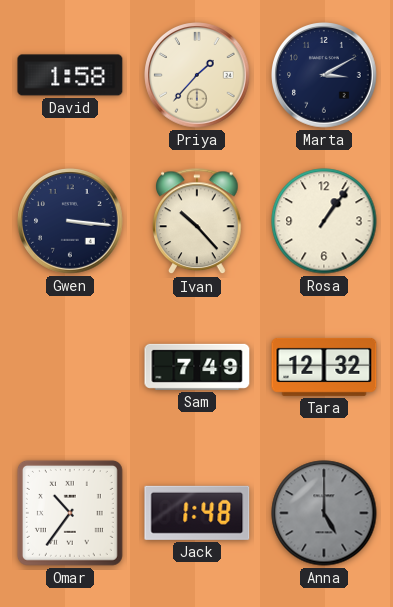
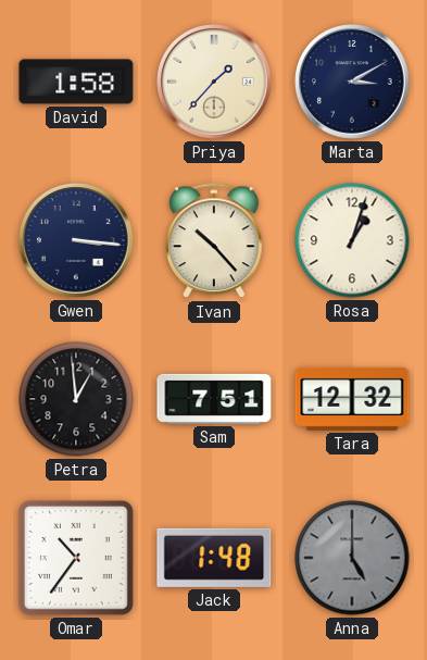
Rosa: 1:06 -> 1:03
Petra: none -> 12:59
Sam: 7:49 -> 7:51
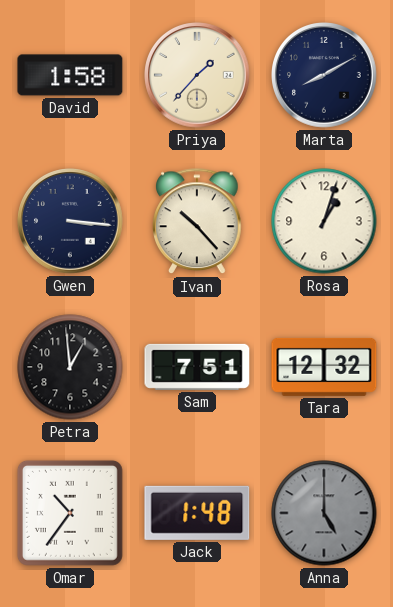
Marta: 3:10 -> 8:10
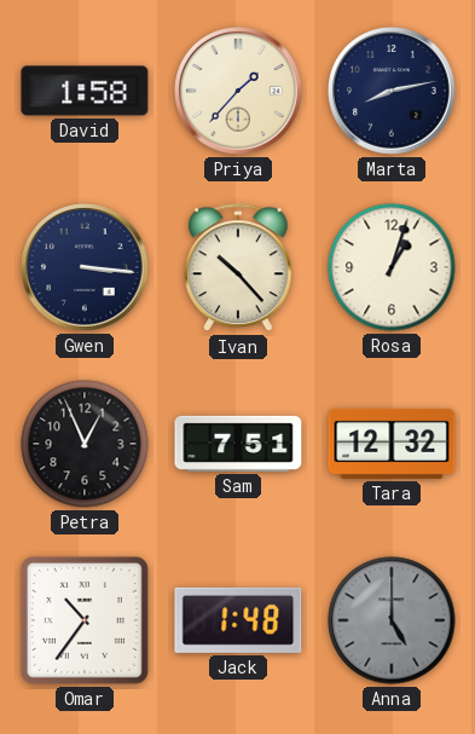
Marta: 8:10 -> 8:13
Petra: 12:59 -> 12:56
